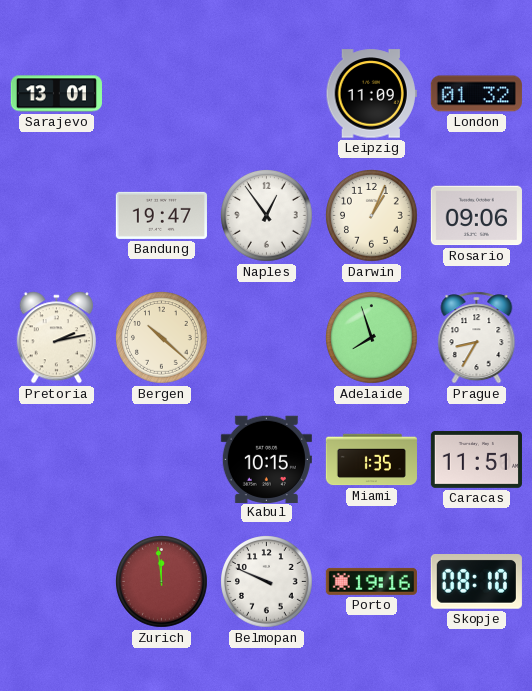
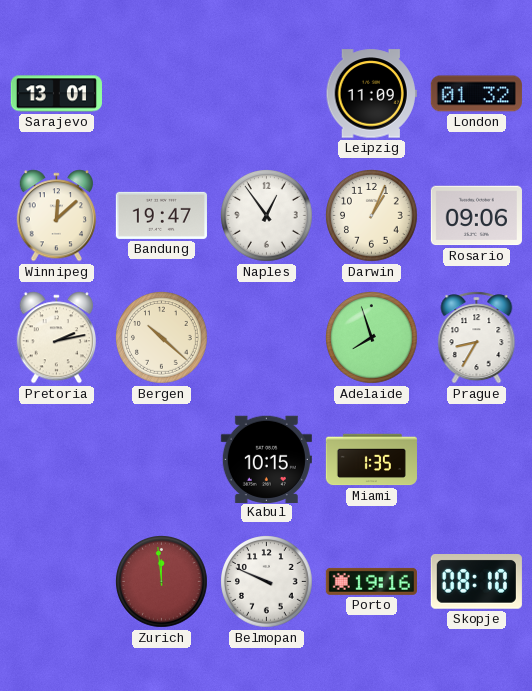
Winnipeg: none -> 12:08
Caracas: 11:51 -> none
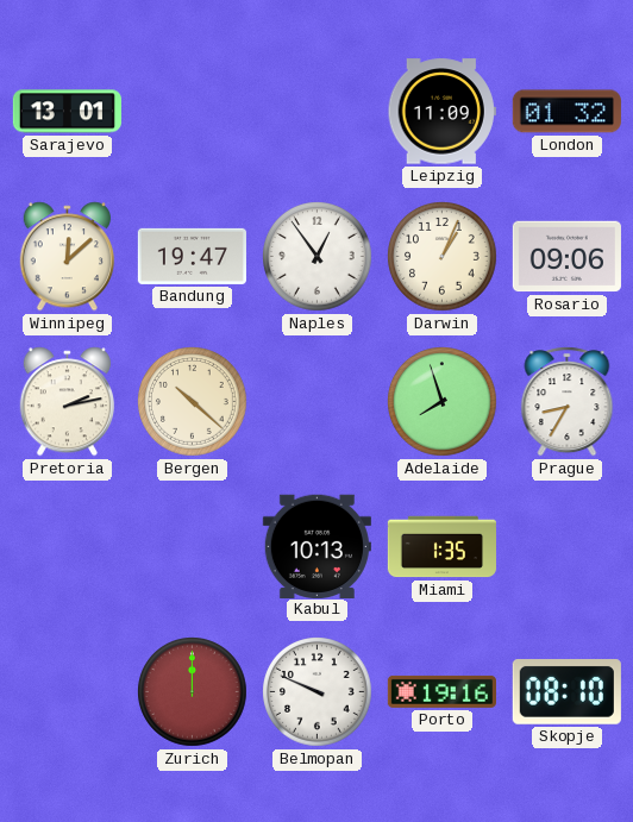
Kabul: 10:15 -> 10:13
Zurich: 11:59 -> 12:00
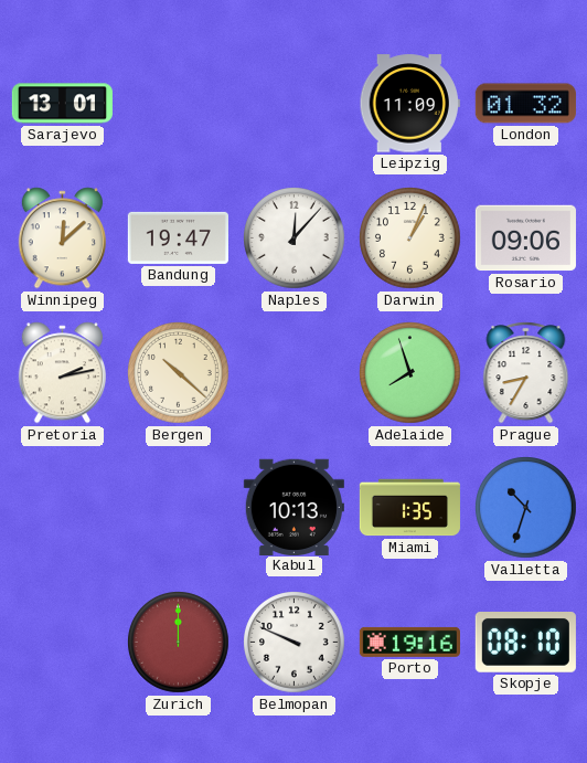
Naples: 12:54 -> 12:07
Valletta: none -> 10:33
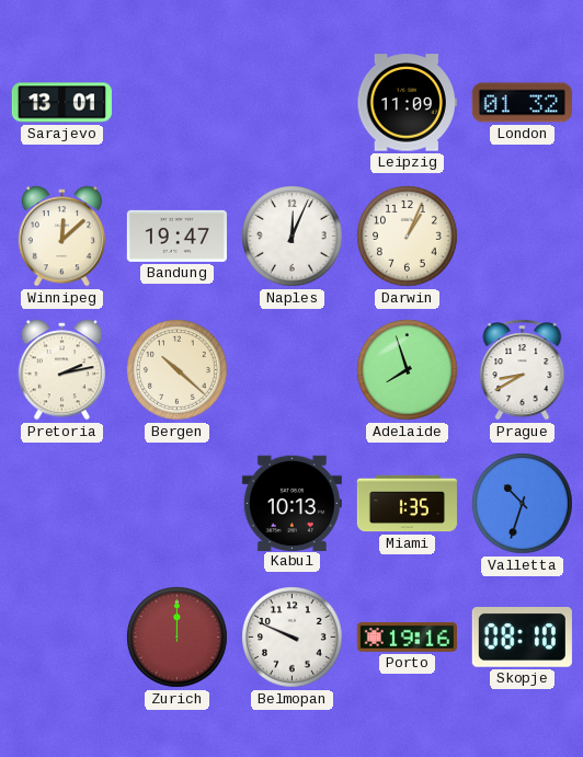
Naples: 12:07 -> 12:04
Rosario: 09:06 -> none
Prague: 8:35 -> 8:40
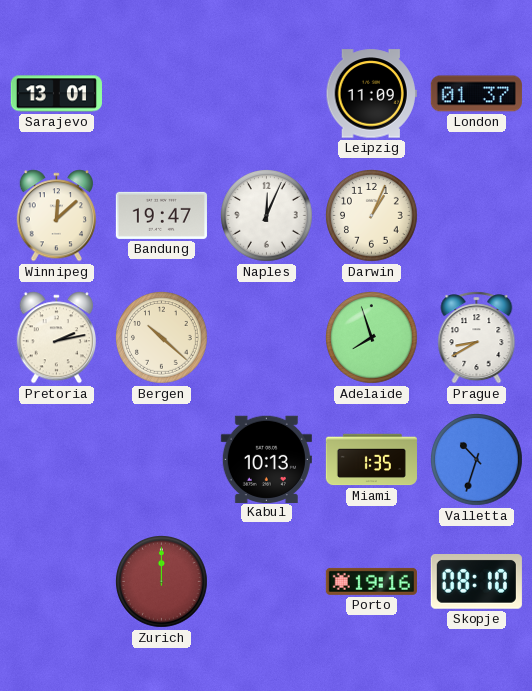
London: 01:32 -> 01:37
Belmopan: 9:49 -> none
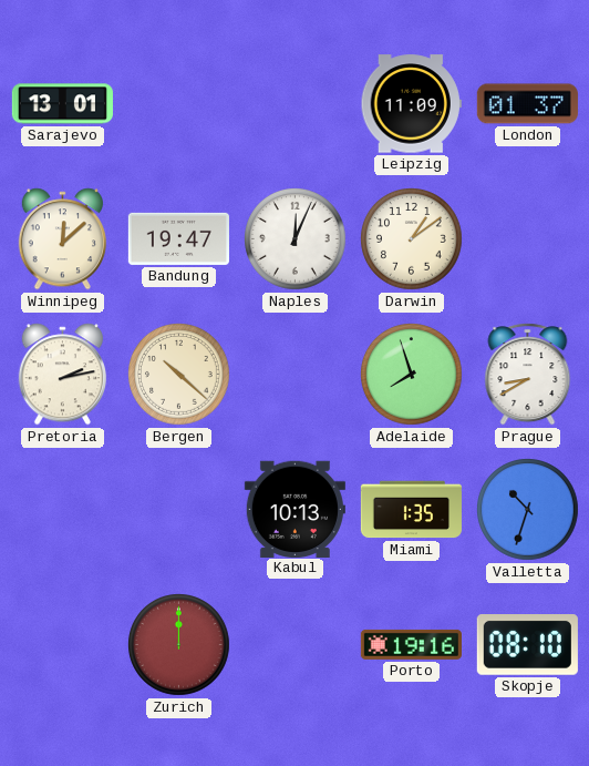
Darwin: 1:04 -> 1:09
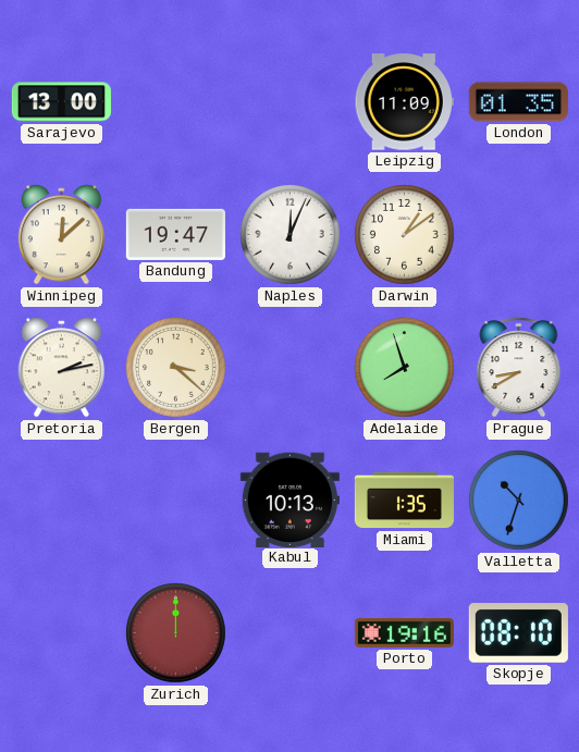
Sarajevo: 13:01 -> 13:00
London: 01:37 -> 01:35
Bergen: 10:22 -> 3:22
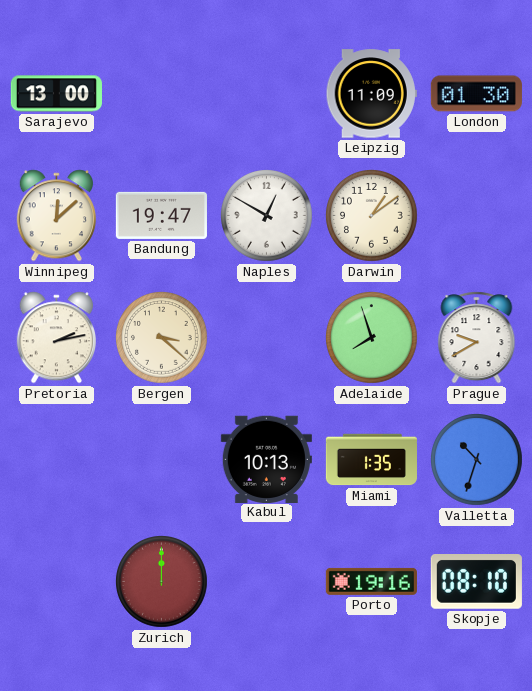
London: 01:35 -> 01:30
Naples: 12:04 -> 12:50
Prague: 8:40 -> 9:40
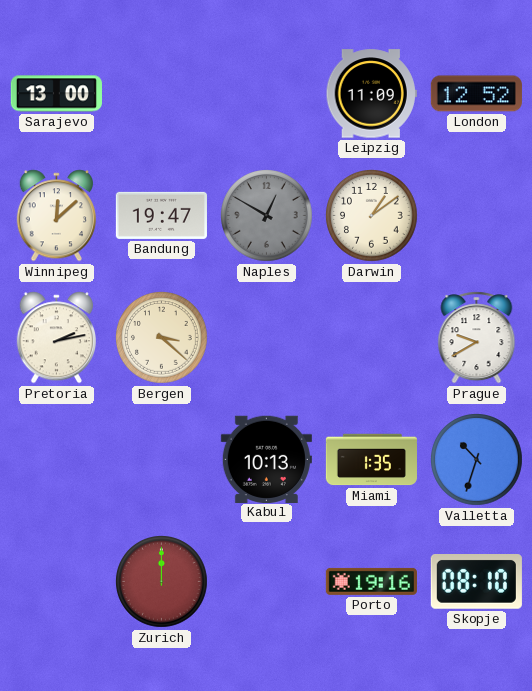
London: 01:30 -> 12:52
Naples dial: white -> grey
Adelaide: 7:57 -> none
